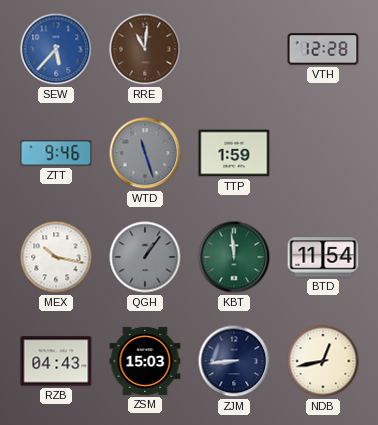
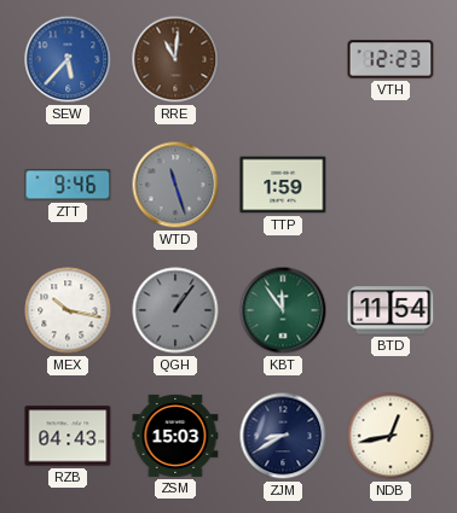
VTH: 12:28 -> 12:23
KBT: 11:59 -> 11:54
ZJM: 8:44 -> 8:40
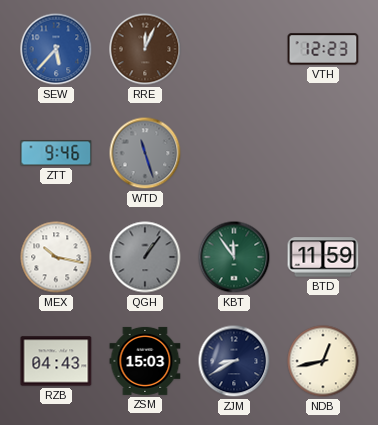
RRE: 11:01 -> 12:04
TTP: 1:59 -> none
BTD: 11:54 -> 11:59
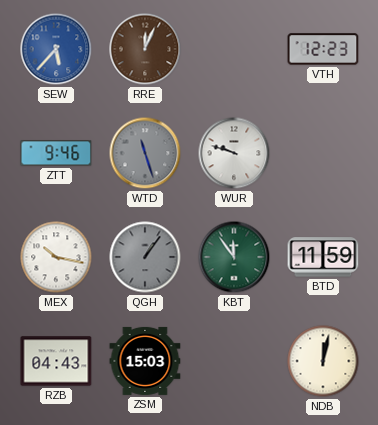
WUR: none -> 9:48
ZJM: 8:40 -> none
NDB: 12:43 -> 12:02
